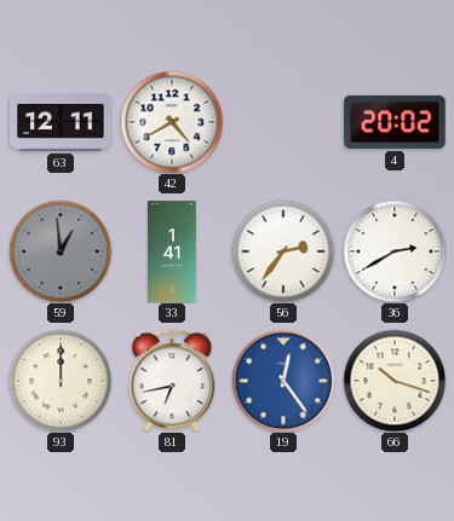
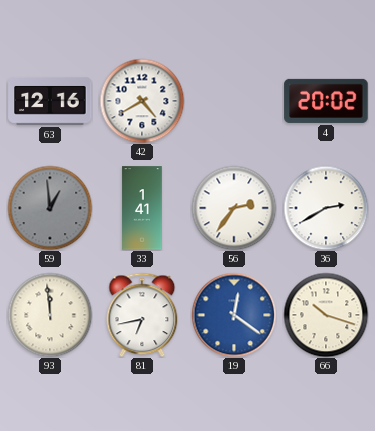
63: 12:11 -> 12:16
93: 12:00 -> 11:59
19: 12:24 -> 12:21
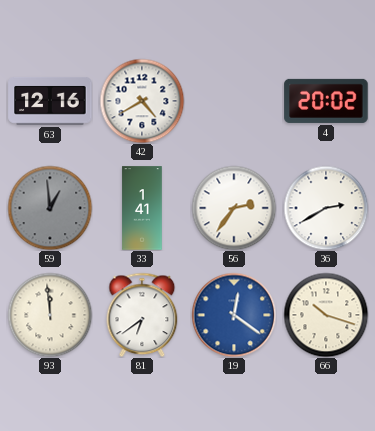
81: 6:43 -> 6:39
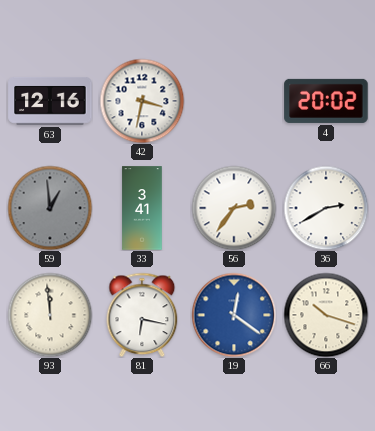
42: 4:40 -> 3:32
33: 1:41 -> 3:41
81: 6:39 -> 6:17
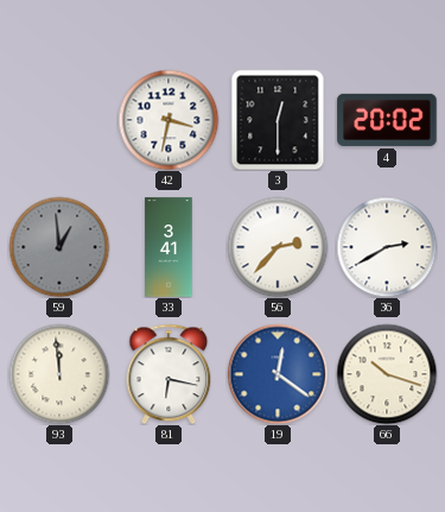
63: 12:16 -> none
3: none -> 12:30
56: 2:36 -> 2:37
